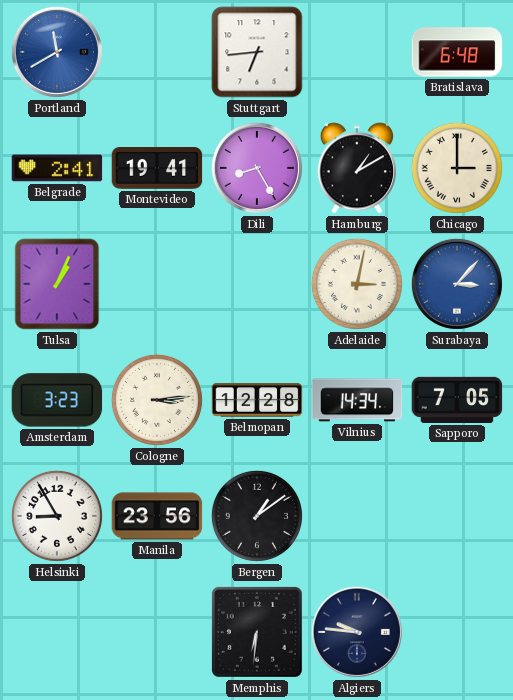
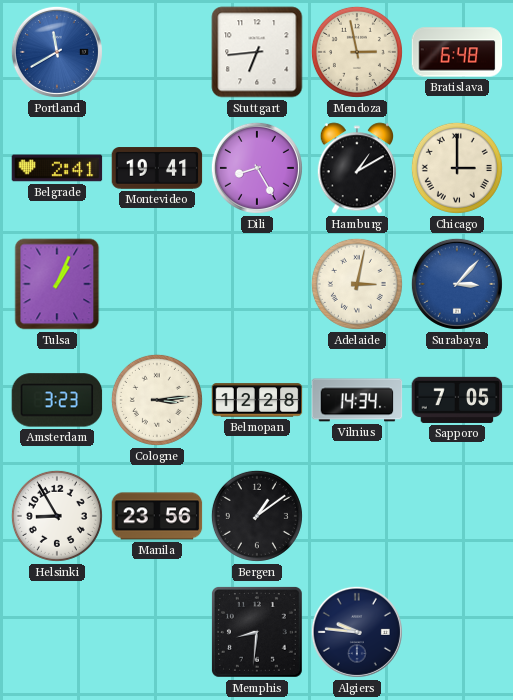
Mendoza: none -> 2:58
Memphis: 6:31 -> 8:31
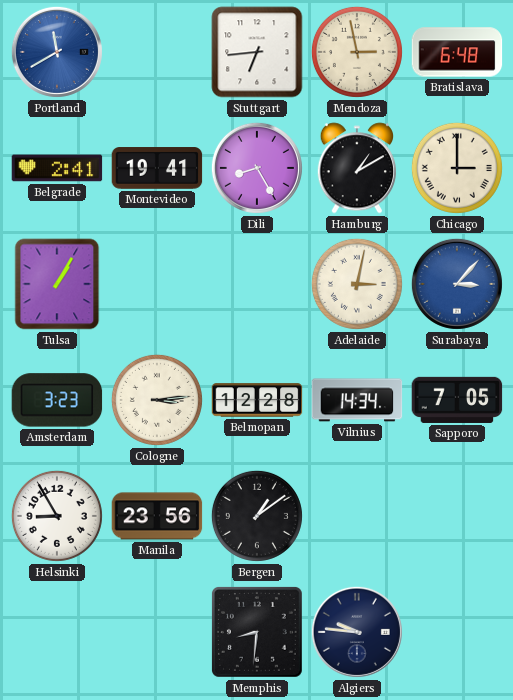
Tulsa: 1:04 -> 1:05
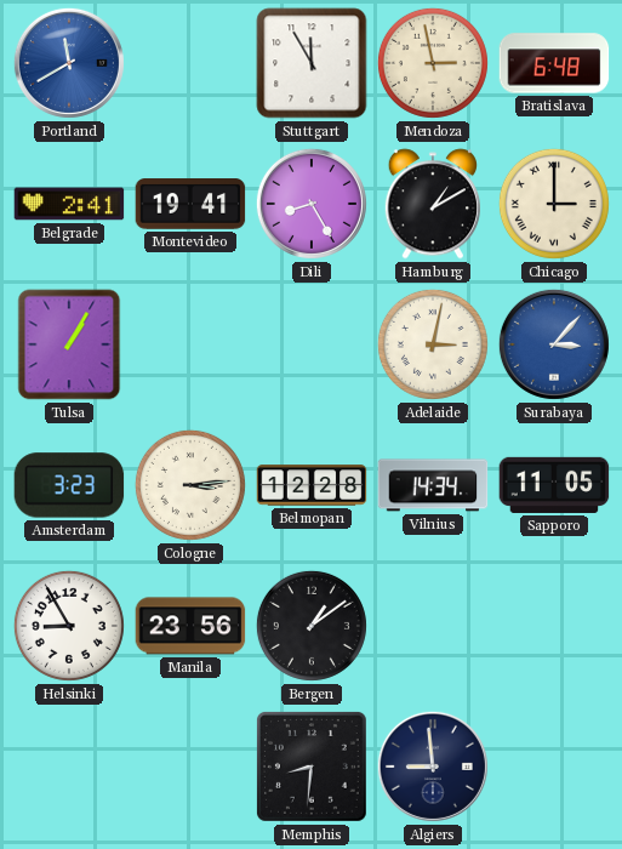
Stuttgart: 6:44 -> 11:55
Sapporo: 7:05 -> 11:05
Algiers: 9:46 -> 8:59
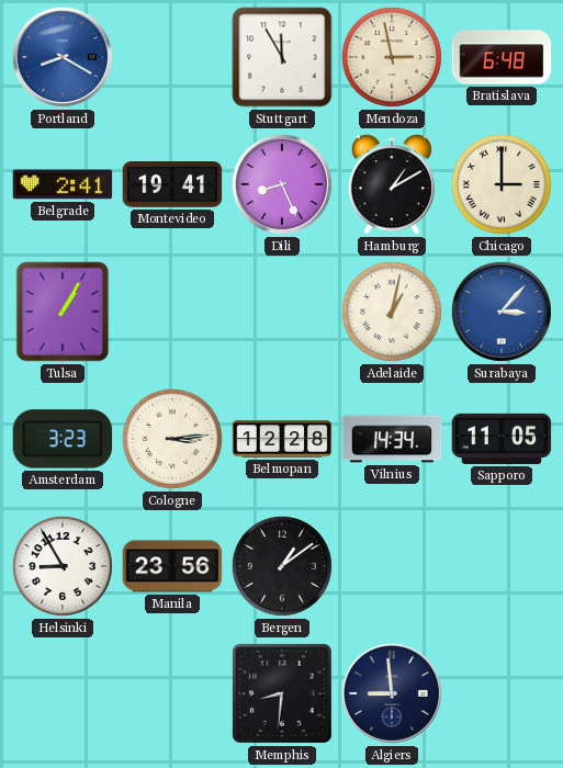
Portland: 11:40 -> 8:20
Dili: 8:25 -> 8:26
Adelaide: 3:02 -> 1:02
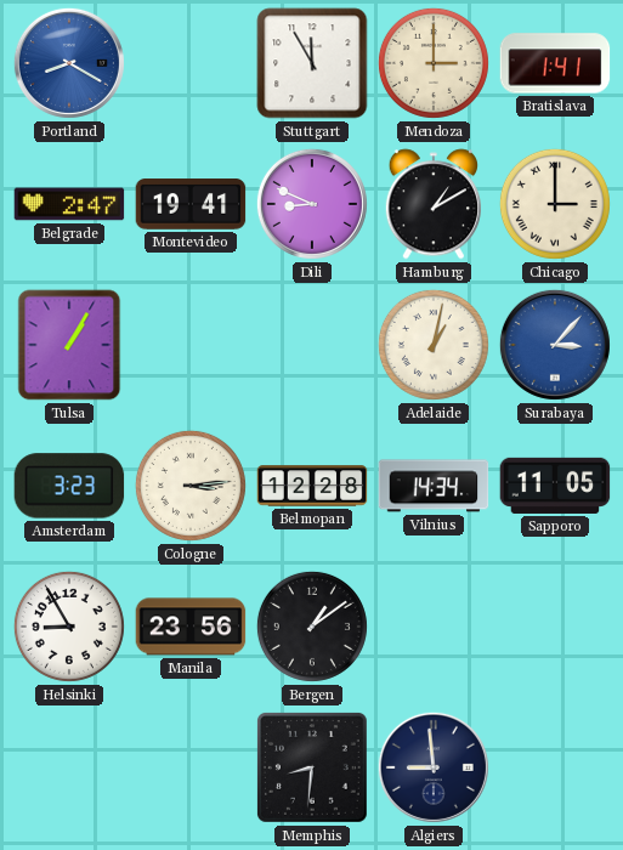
Mendoza: 2:58 -> 3:00
Bratislava: 6:48 -> 1:41
Belgrade: 2:41 -> 2:47
Dili: 8:26 -> 8:49
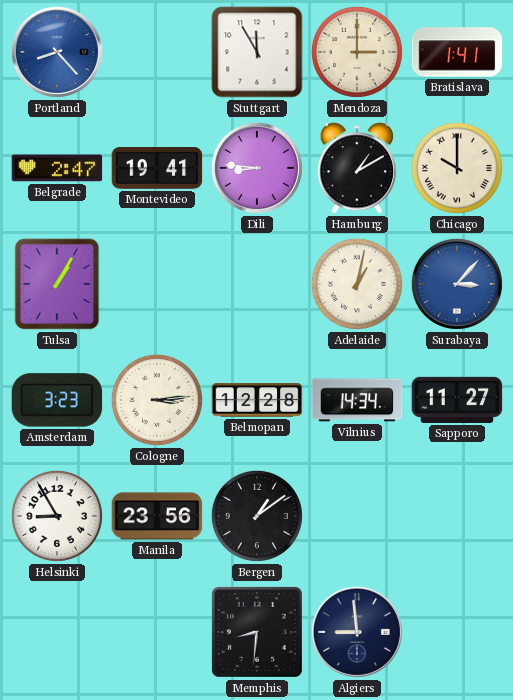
Portland: 8:20 -> 8:23
Dili: 8:49 -> 8:46
Chicago: 3:00 -> 10:00
Sapporo: 11:05 -> 11:27
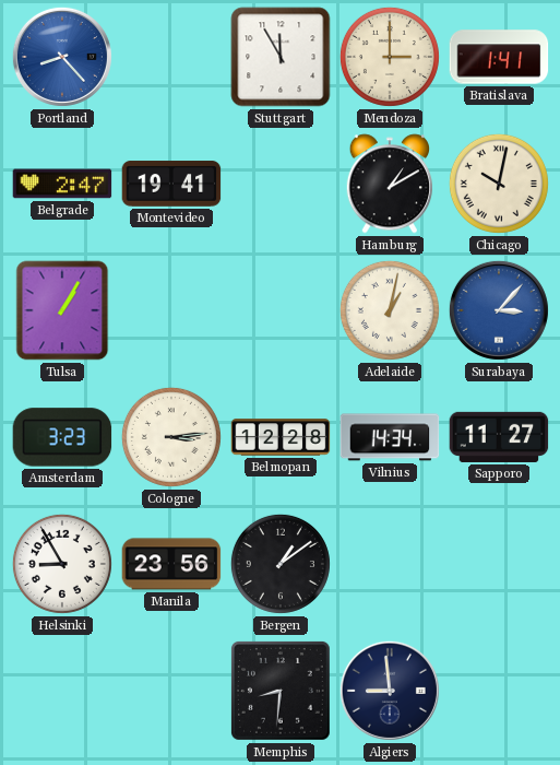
Dili: 8:46 -> none
Chicago: 10:00 -> 10:02
